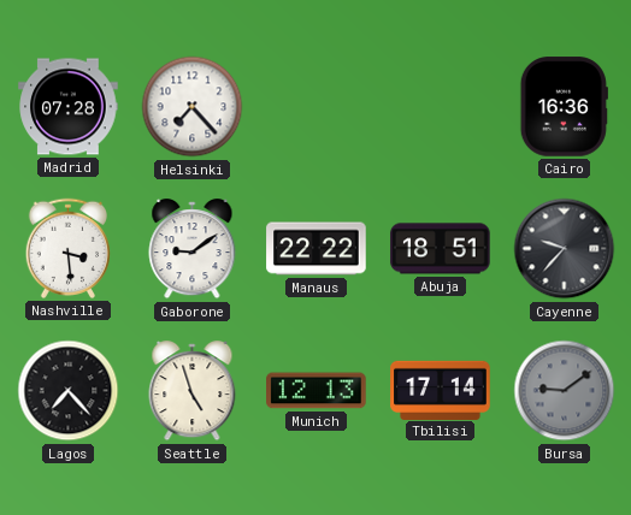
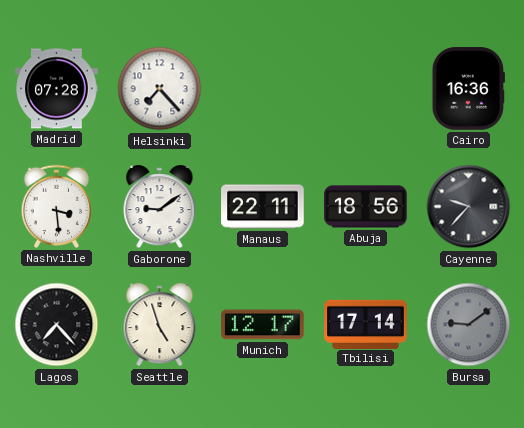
Manaus: 22:22 -> 22:11
Abuja: 18:51 -> 18:56
Munich: 12:13 -> 12:17
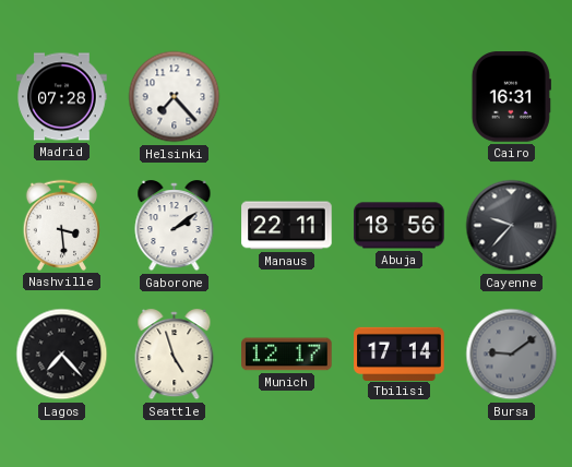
Cairo: 16:36 -> 16:31
Gaborone: 9:09 -> 2:09
